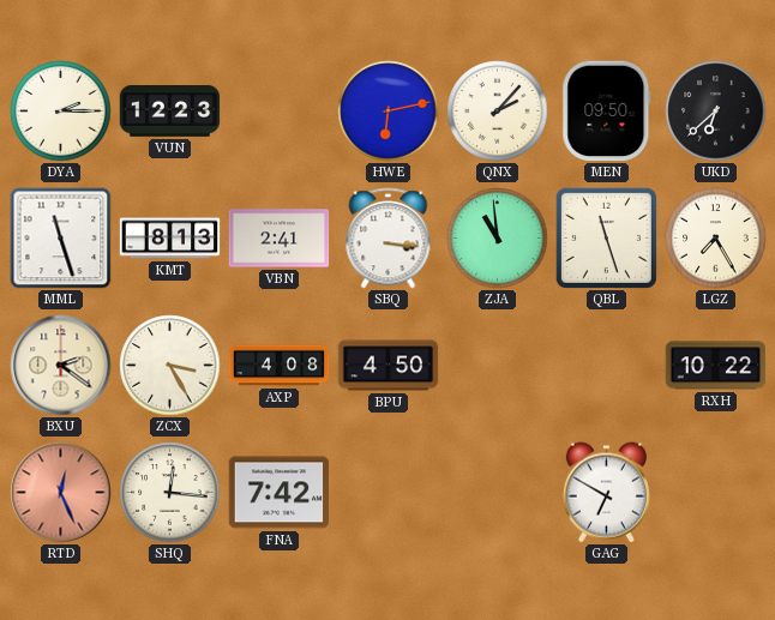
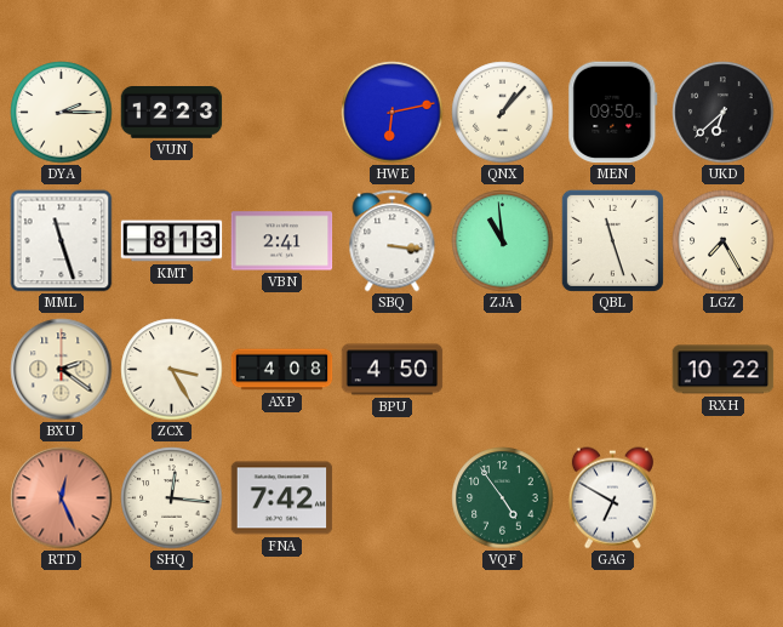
QNX: 2:07 -> 1:07
VQF: none -> 4:54
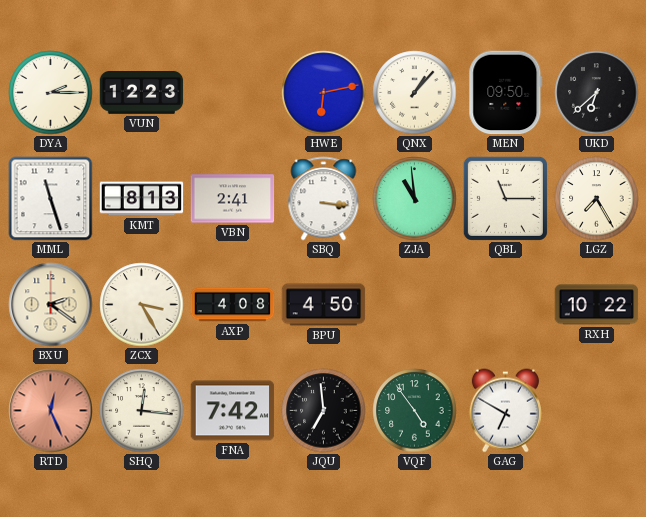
QBL: 11:27 -> 11:15
JQU: none -> 6:59
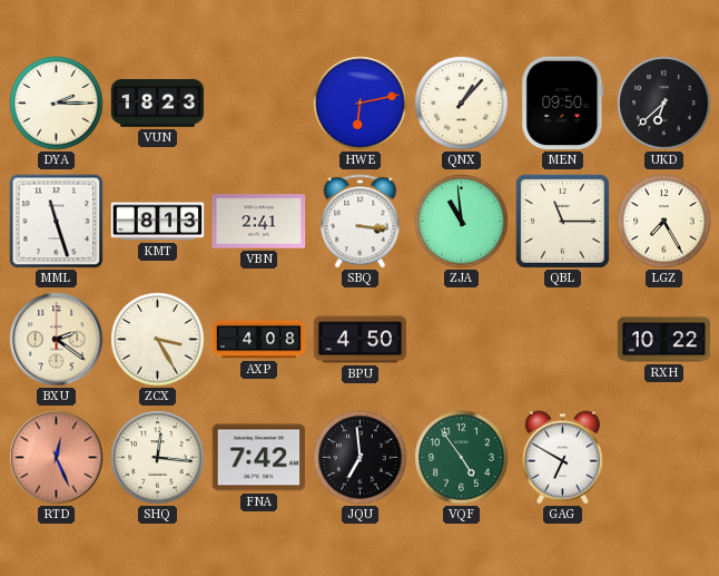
VUN: 12:23 -> 18:23
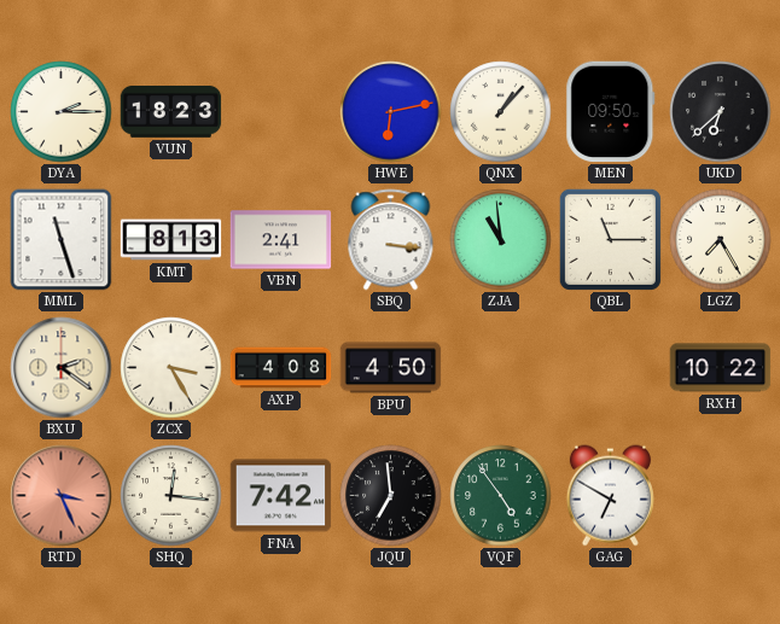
RTD: 12:26 -> 3:26
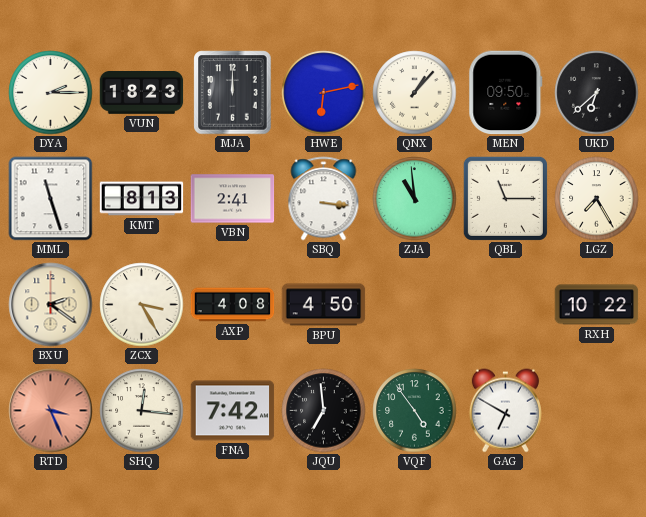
MJA: none -> 12:00
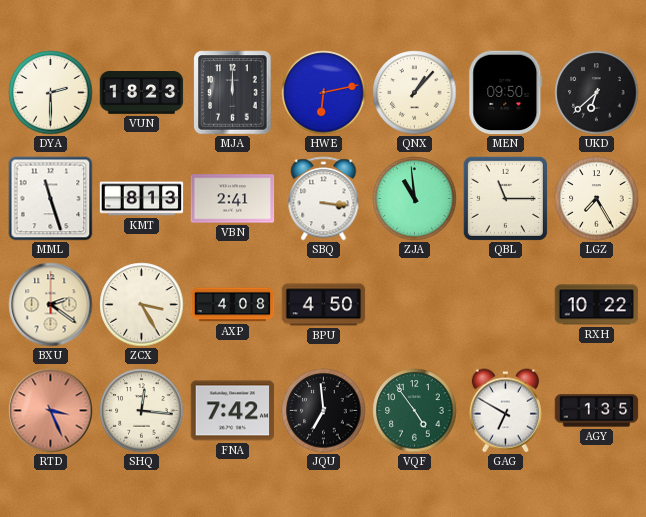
DYA: 2:15 -> 2:30
AGY: none -> 1:35
